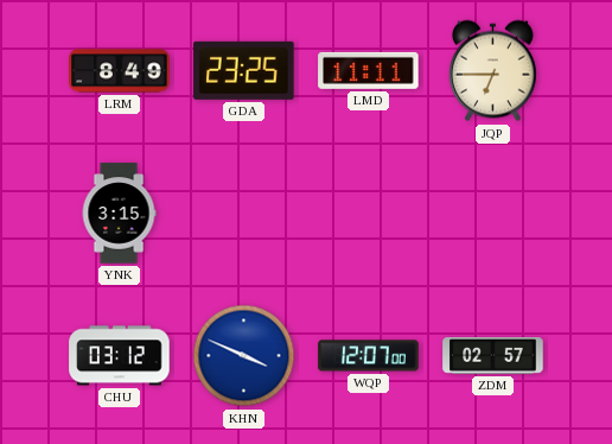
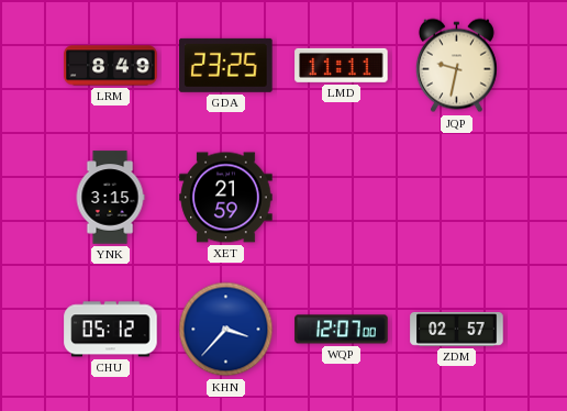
JQP: 6:45 -> 9:32
XET: none -> 21:59
CHU: 03:12 -> 05:12
KHN: 3:49 -> 3:37
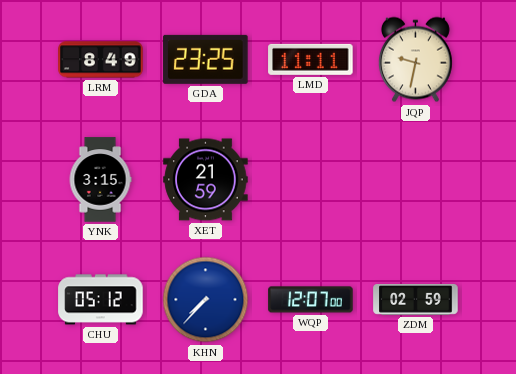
KHN: 3:37 -> 7:37
ZDM: 02:57 -> 02:59
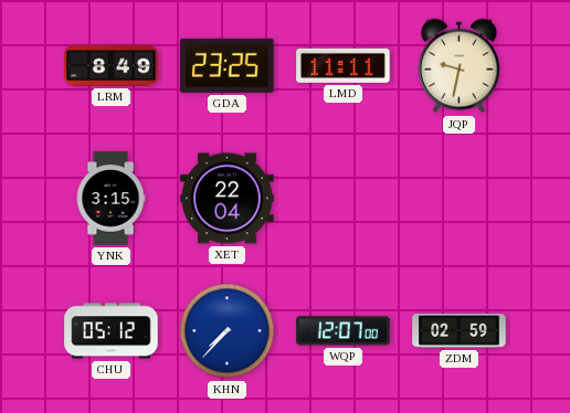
XET: 21:59 -> 22:04
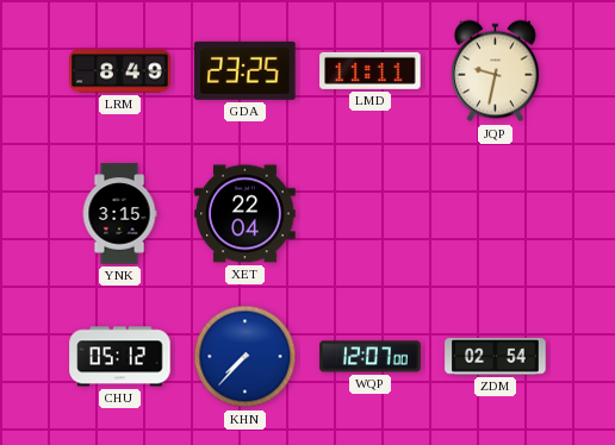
ZDM: 02:59 -> 02:54
